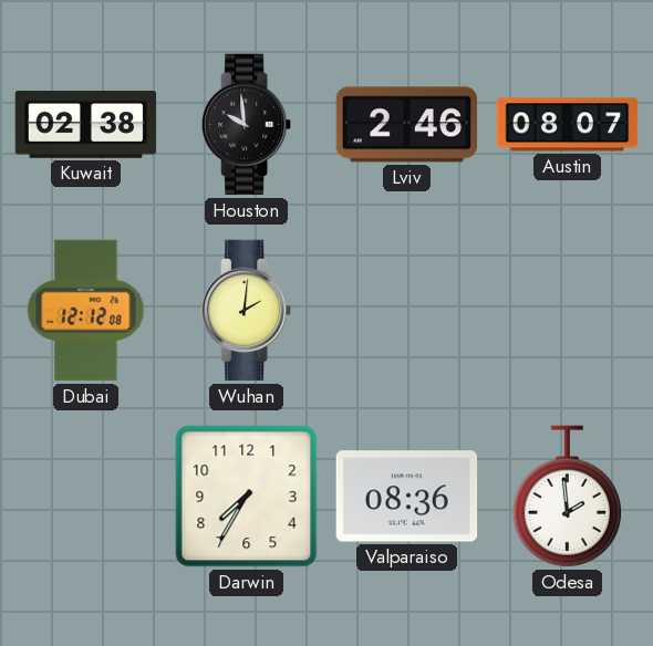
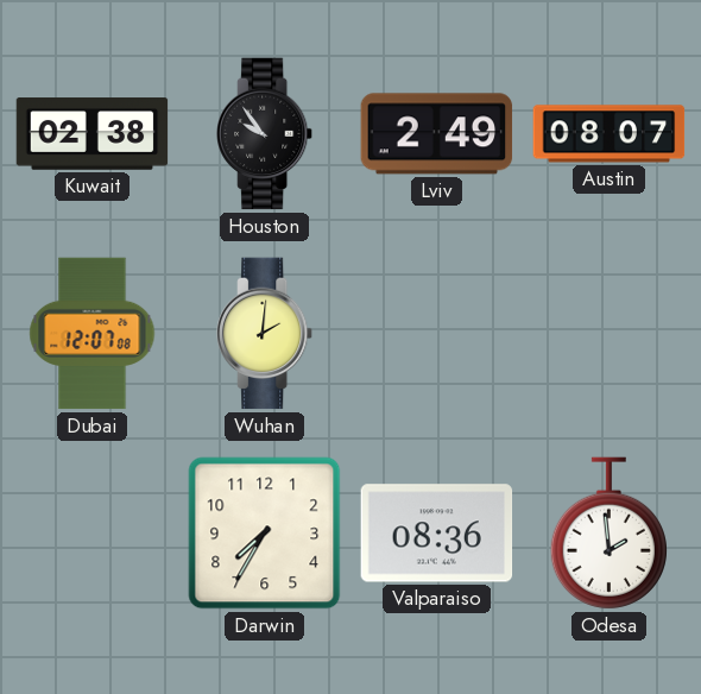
Houston: 9:59 -> 9:54
Lviv: 2:46 -> 2:49
Dubai: 12:12 -> 12:07
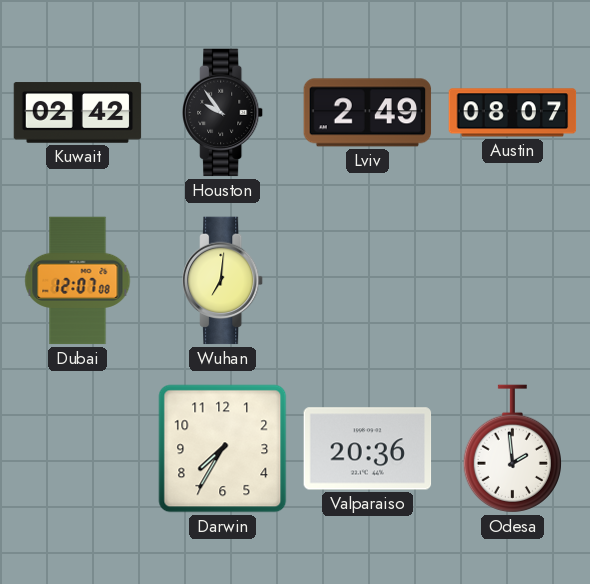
Kuwait: 02:38 -> 02:42
Wuhan: 2:01 -> 7:01
Valparaiso: 08:36 -> 20:36
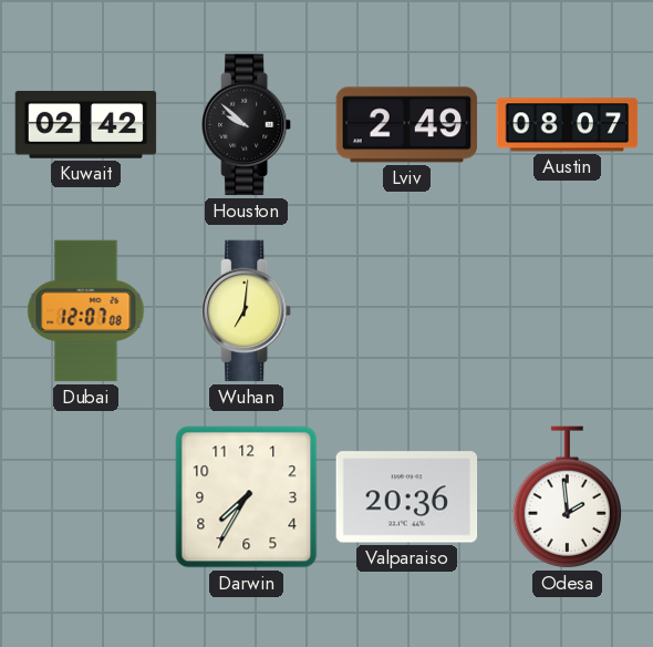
Houston: 9:54 -> 9:52
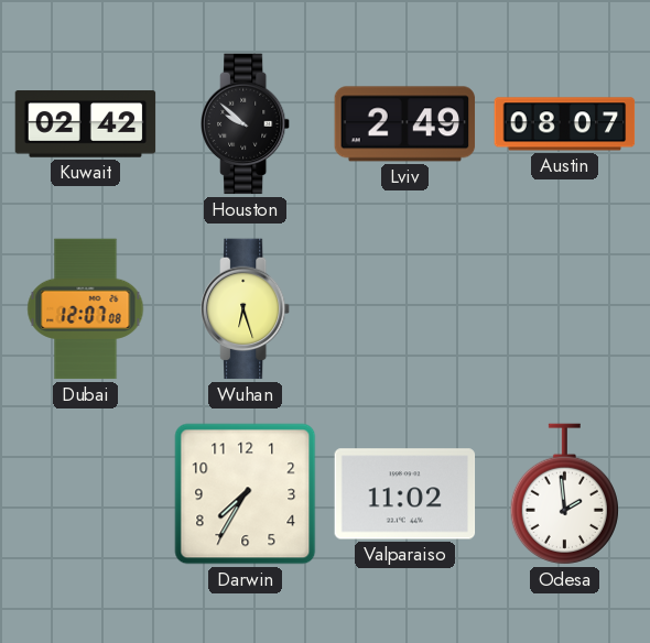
Wuhan: 7:01 -> 6:27
Valparaiso: 20:36 -> 11:02
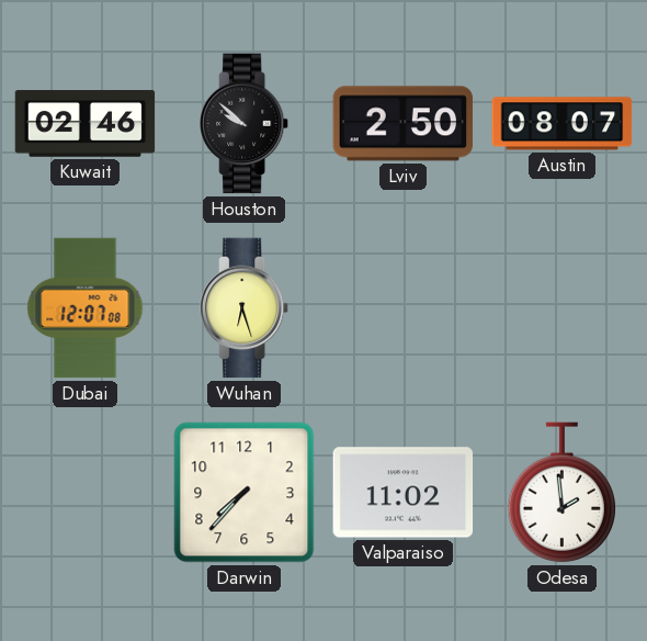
Kuwait: 02:42 -> 02:46
Lviv: 2:49 -> 2:50
Darwin: 7:35 -> 7:37
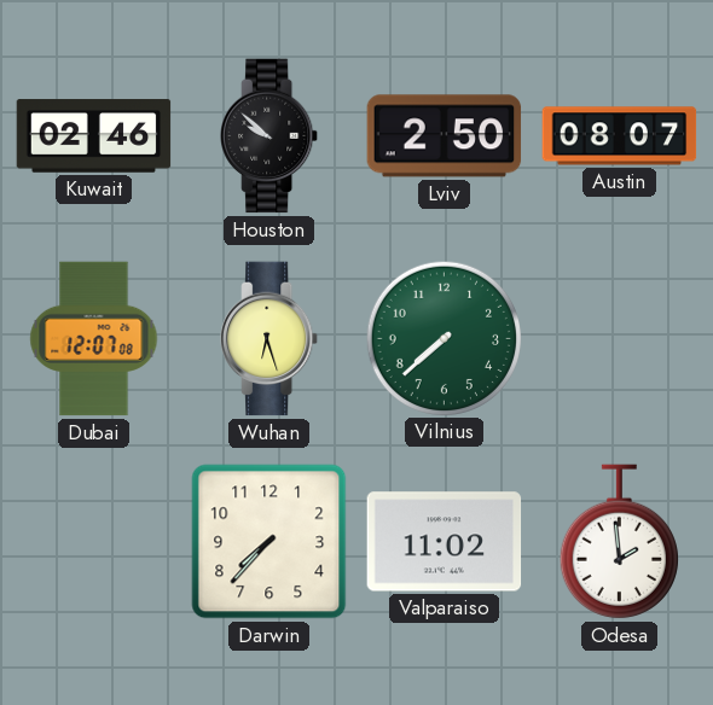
Vilnius: none -> 7:38
